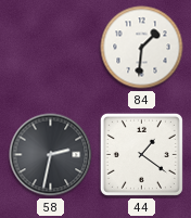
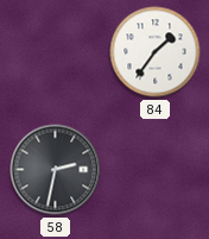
84: 1:31 -> 1:36
44: 1:21 -> none
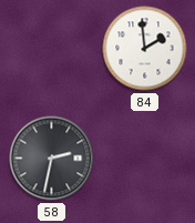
84: 1:36 -> 1:59
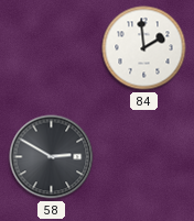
58: 2:32 -> 2:50
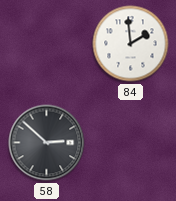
58: 2:50 -> 2:52
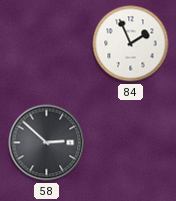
84: 1:59 -> 1:56
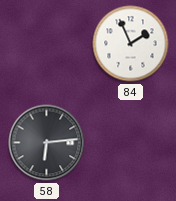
58: 2:52 -> 6:14
